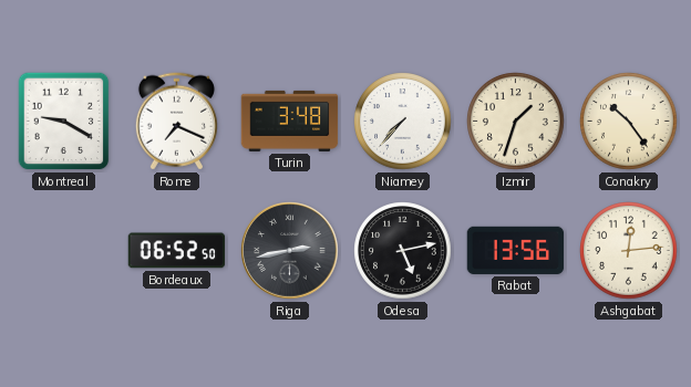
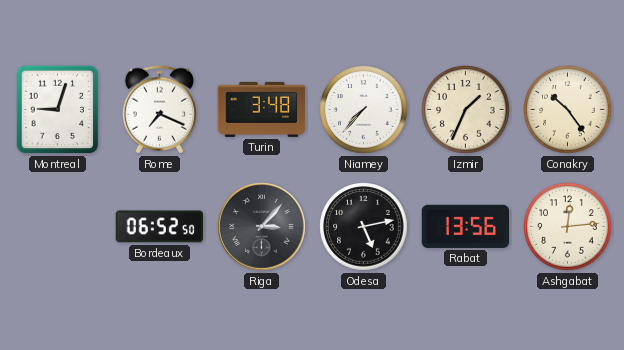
Montreal: 9:20 -> 9:03
Izmir: 1:33 -> 1:34
Riga: 2:43 -> 3:07
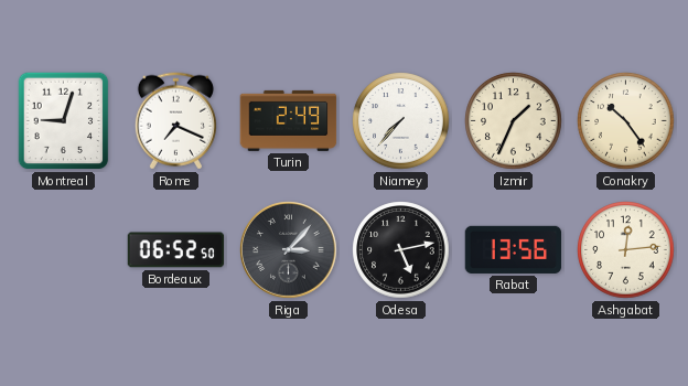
Turin: 3:48 -> 2:49
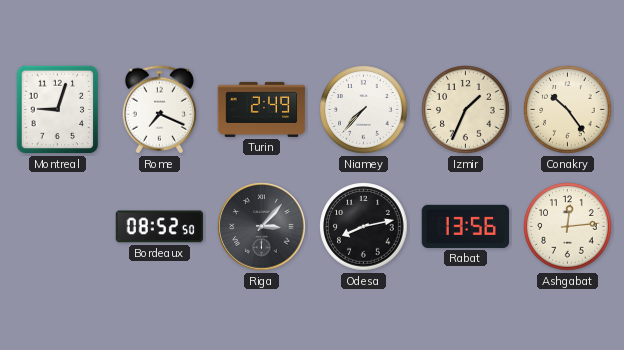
Bordeaux: 06:52 -> 08:52
Odesa: 5:13 -> 8:13
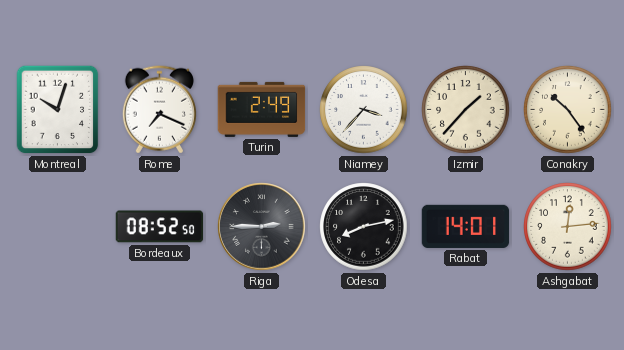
Montreal: 9:03 -> 10:03
Niamey: 7:37 -> 3:37
Izmir: 1:34 -> 1:37
Riga: 3:07 -> 2:45
Rabat: 13:56 -> 14:01
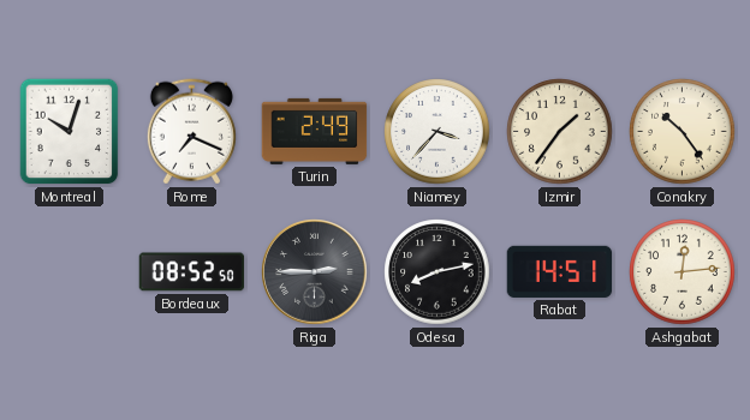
Izmir: 1:37 -> 1:36
Rabat: 14:01 -> 14:51
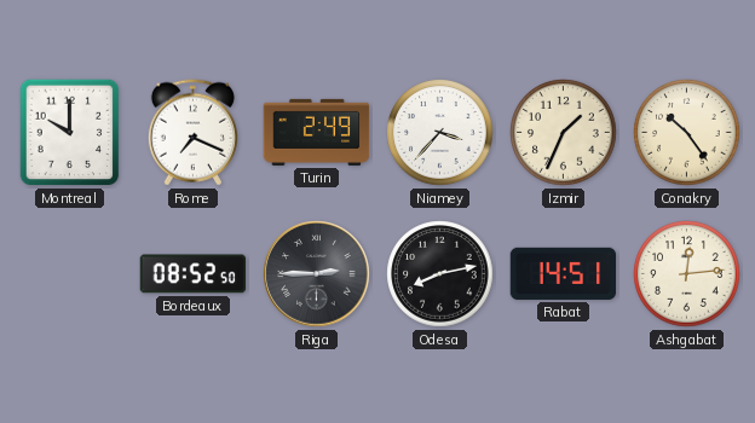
Montreal: 10:03 -> 10:00
Izmir: 1:36 -> 1:34
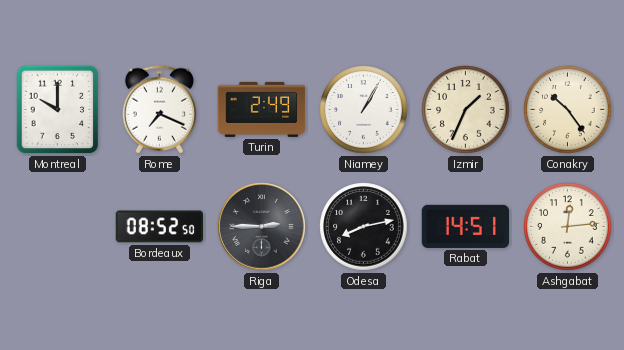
Niamey: 3:37 -> 1:05
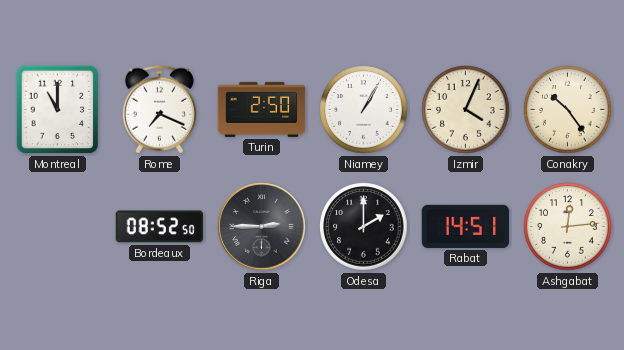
Montreal: 10:00 -> 11:00
Turin: 2:49 -> 2:50
Izmir: 1:34 -> 4:04
Odesa: 8:13 -> 2:00
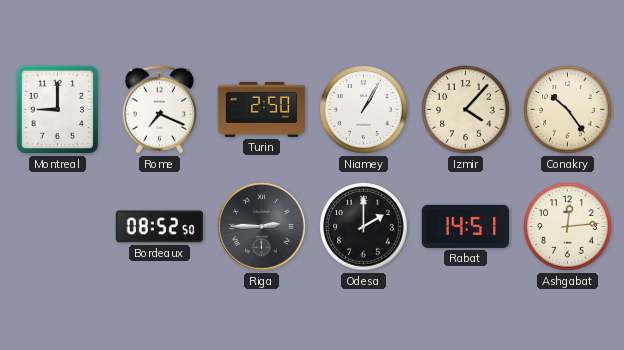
Montreal: 11:00 -> 9:00
Izmir: 4:04 -> 4:07
